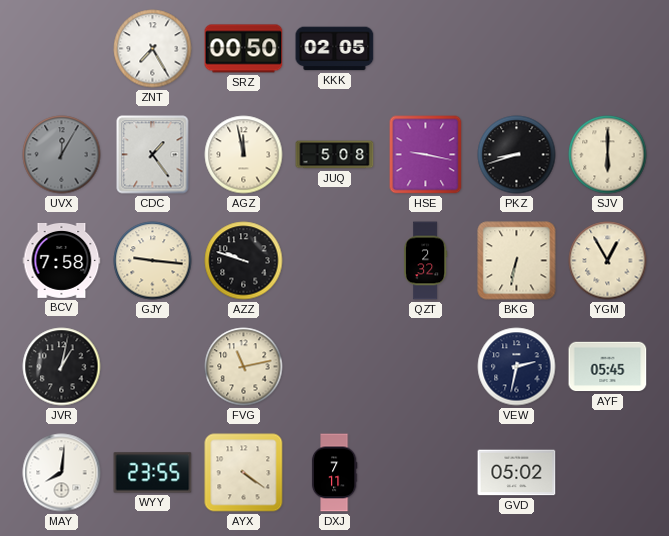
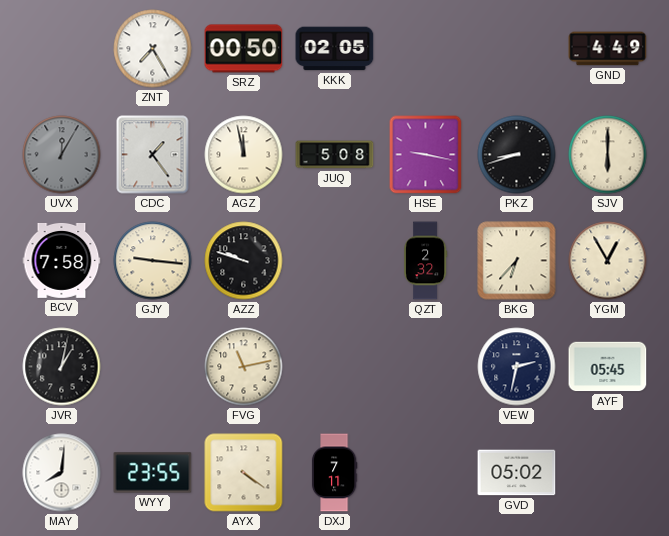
GND: none -> 4:49
BKG: 6:32 -> 6:37
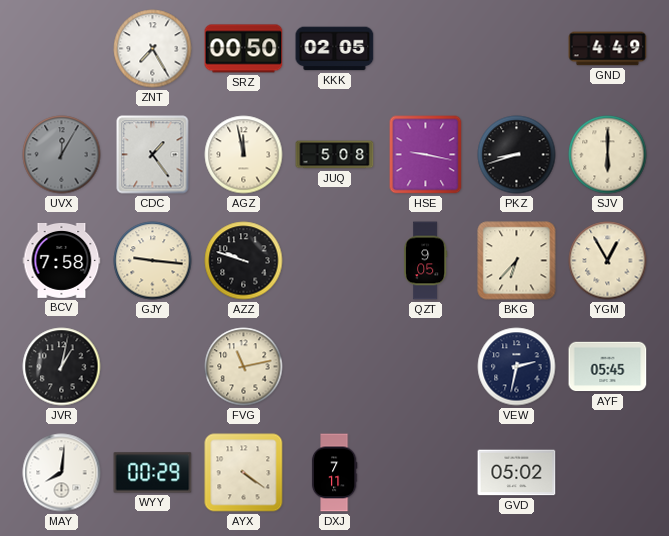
QZT: 2:32 -> 9:05
WYY: 23:55 -> 00:29
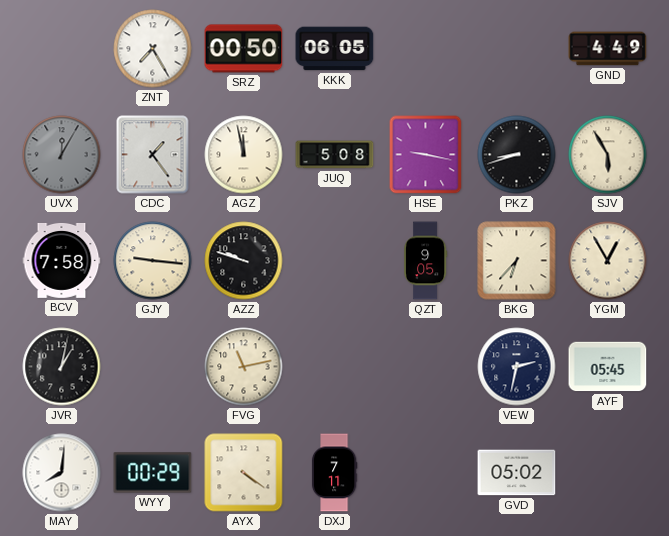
KKK: 02:05 -> 06:05
SJV: 6:00 -> 5:55
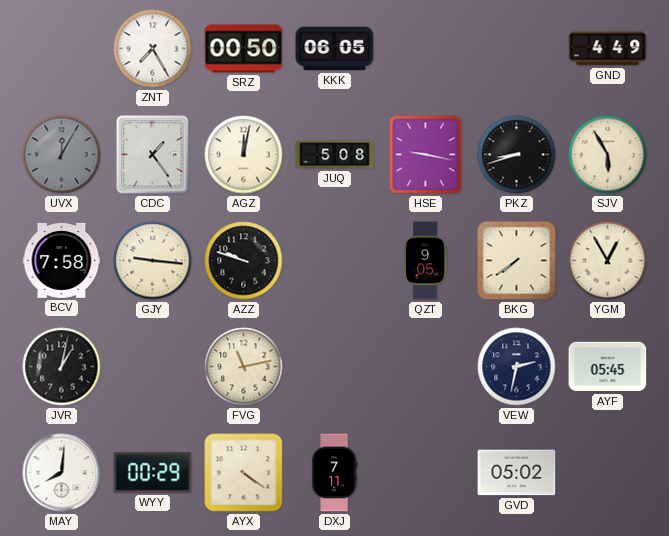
AGZ: 11:58 -> 12:02
BKG: 6:37 -> 7:39
